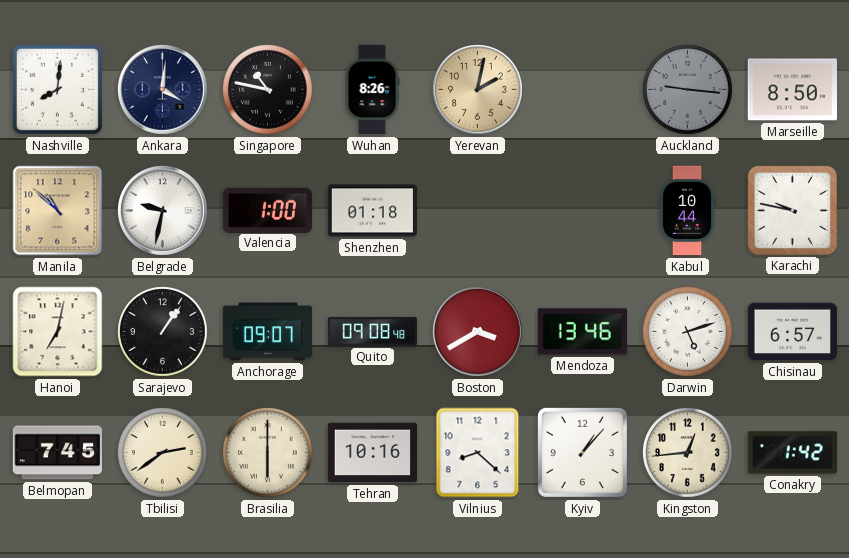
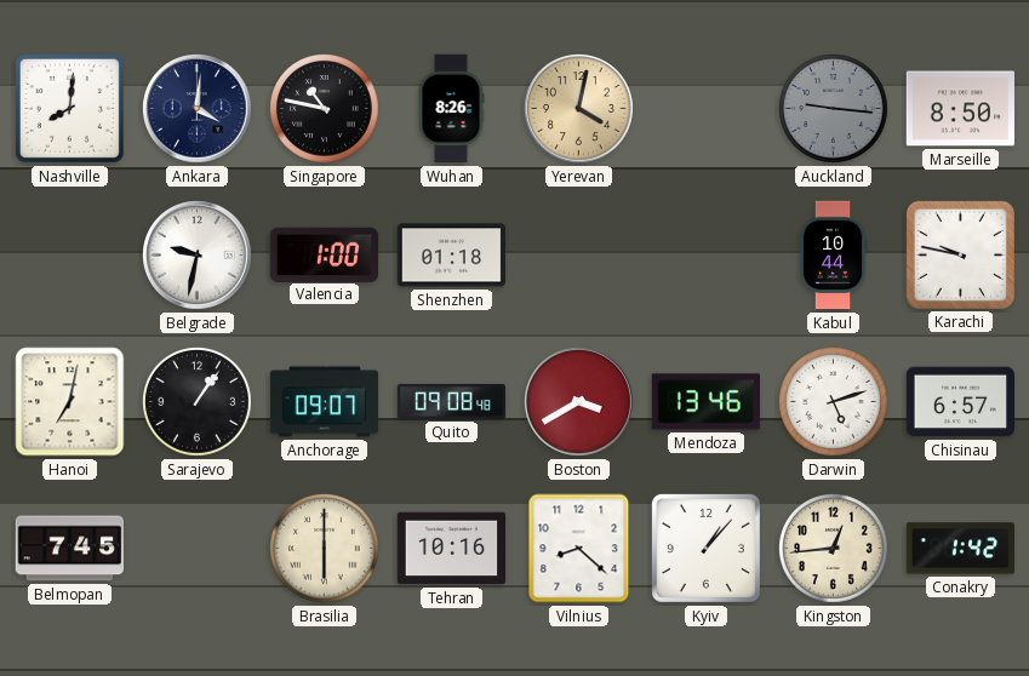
Yerevan: 2:02 -> 4:02
Manila: 10:52 -> none
Tbilisi: 2:39 -> none
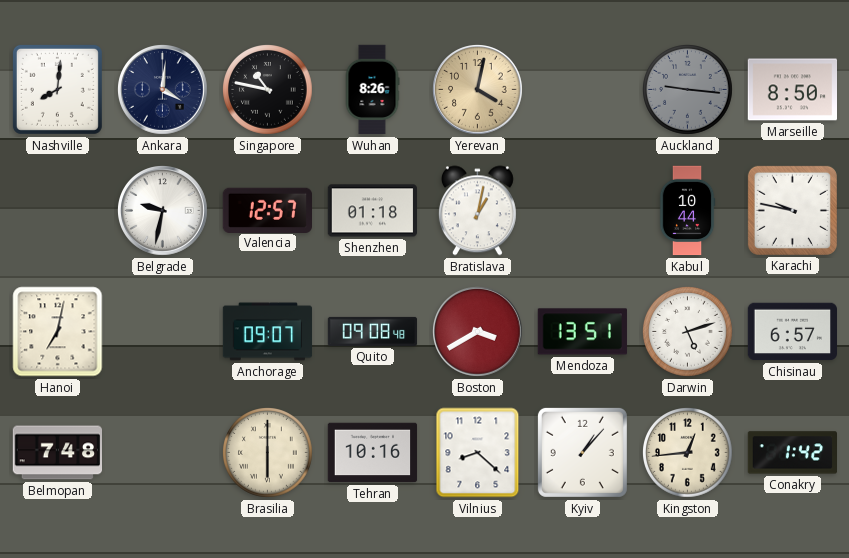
Valencia: 1:00 -> 12:57
Bratislava: none -> 1:02
Sarajevo: 1:06 -> none
Mendoza: 13:46 -> 13:51
Belmopan: 7:45 -> 7:48
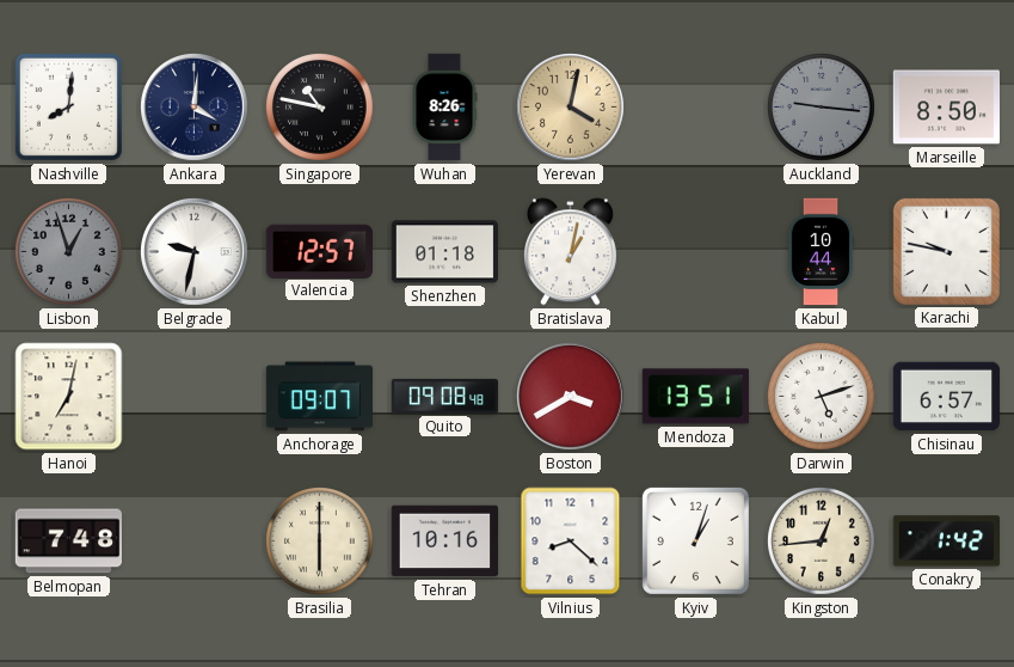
Lisbon: none -> 12:57
Kyiv: 1:07 -> 1:03
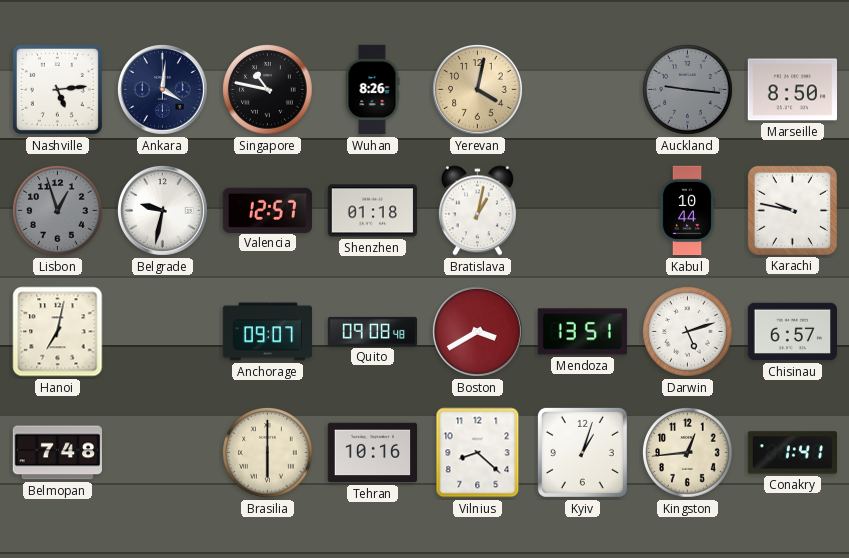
Nashville: 8:01 -> 5:14
Conakry: 1:42 -> 1:41
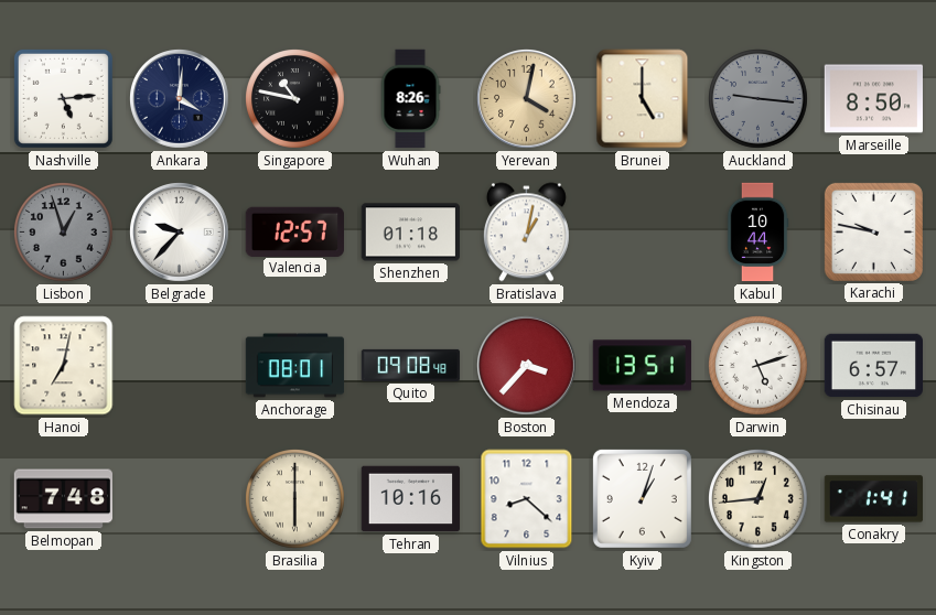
Brunei: none -> 5:00
Belgrade: 9:32 -> 9:37
Anchorage: 09:07 -> 08:01
Boston: 3:40 -> 3:37
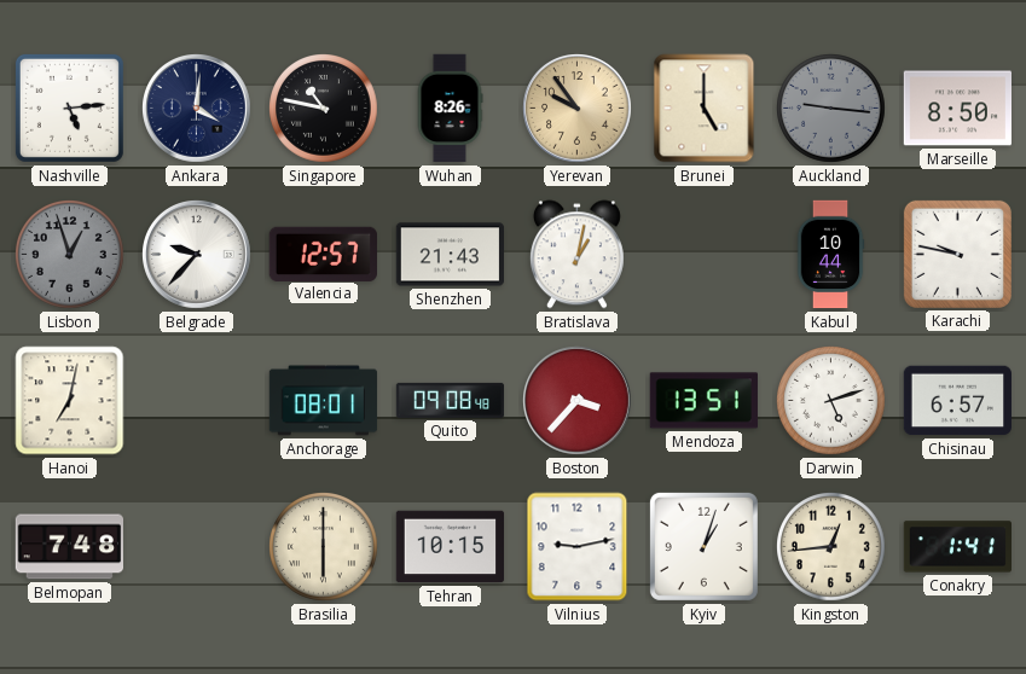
Yerevan: 4:02 -> 9:54
Shenzhen: 01:18 -> 21:43
Tehran: 10:16 -> 10:15
Vilnius: 8:22 -> 9:13
